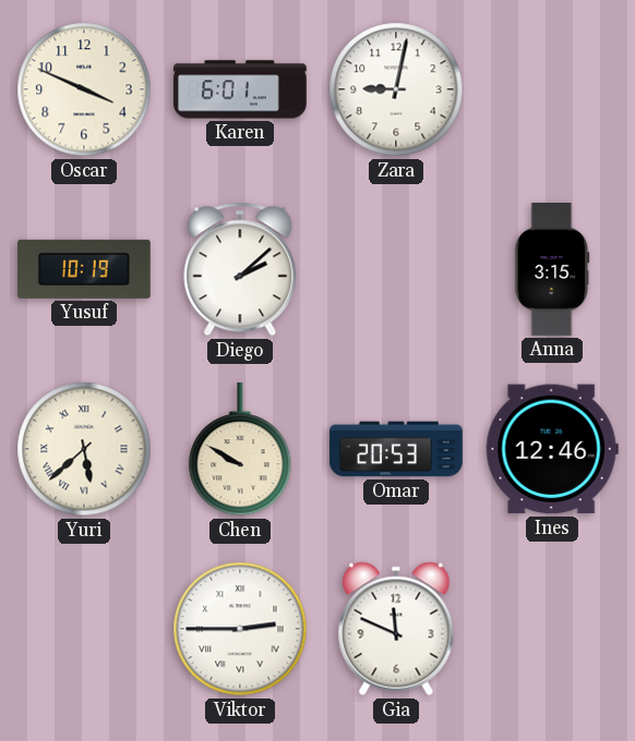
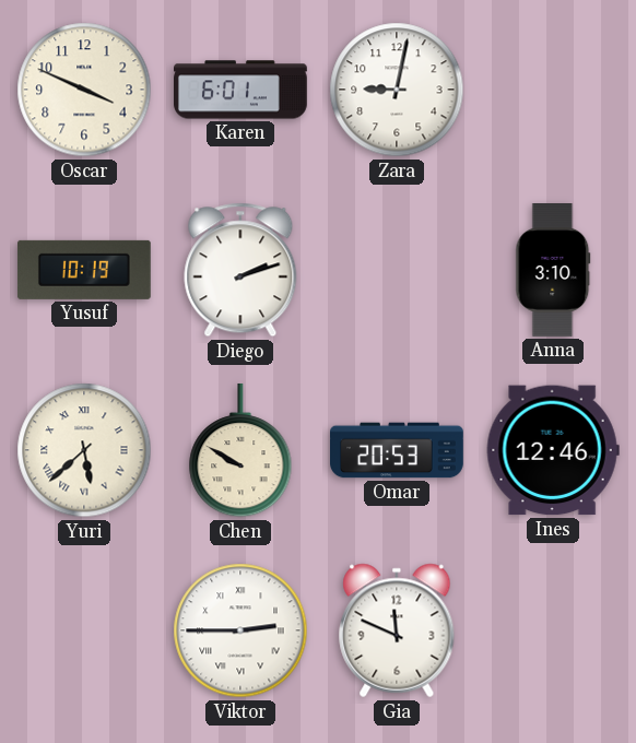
Diego: 2:08 -> 2:12
Anna: 3:15 -> 3:10
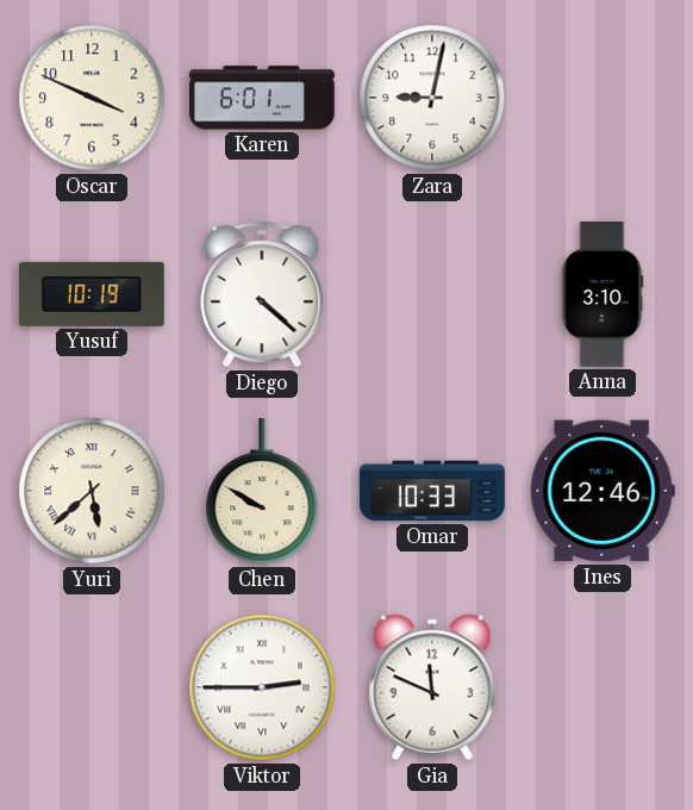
Diego: 2:12 -> 4:22
Omar: 20:53 -> 10:33
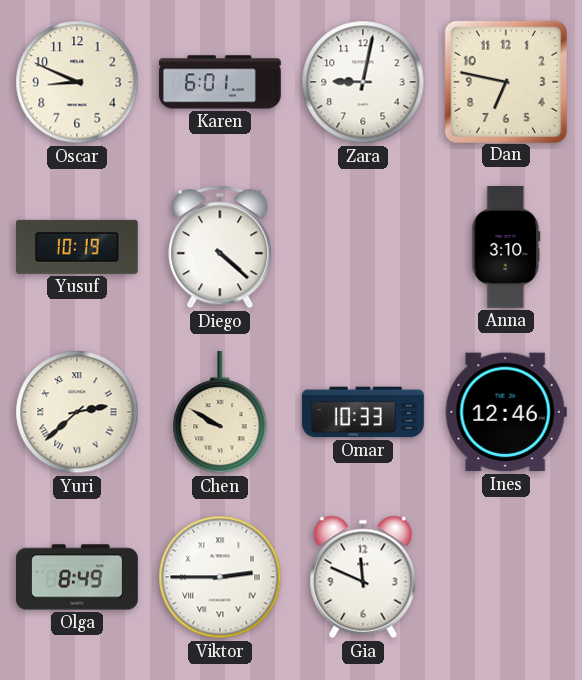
Oscar: 3:49 -> 8:49
Dan: none -> 6:47
Yuri: 5:38 -> 2:38
Olga: none -> 8:49
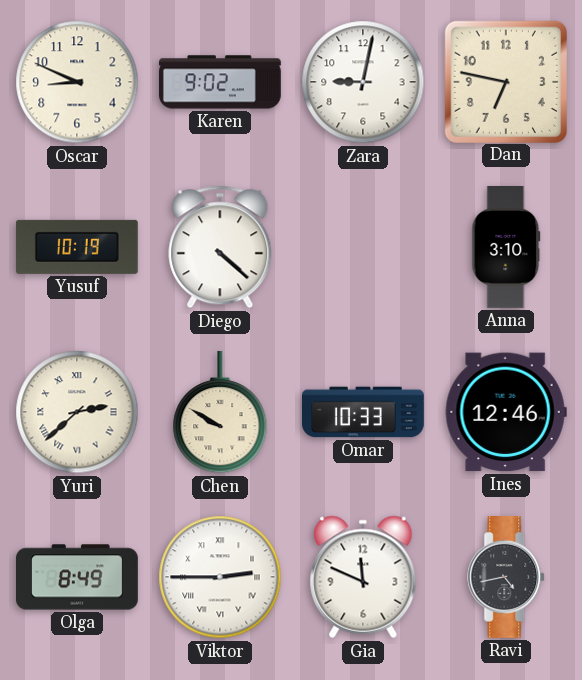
Karen: 6:01 -> 9:02
Ravi: none -> 4:43
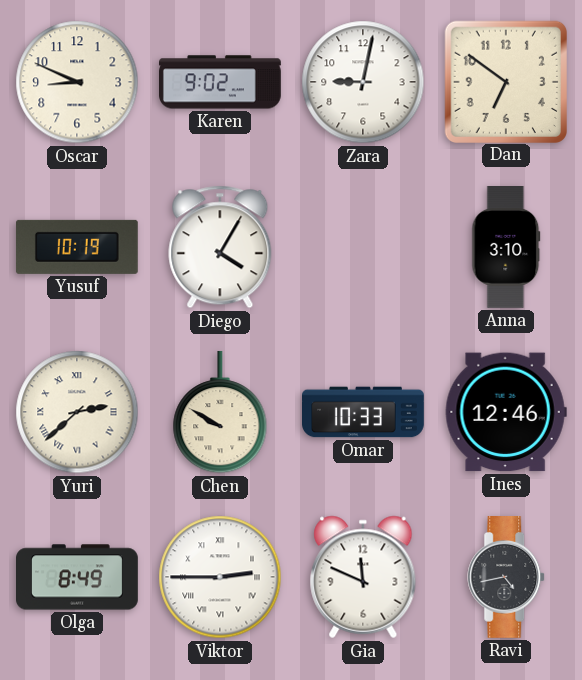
Dan: 6:47 -> 6:51
Diego: 4:22 -> 4:05
